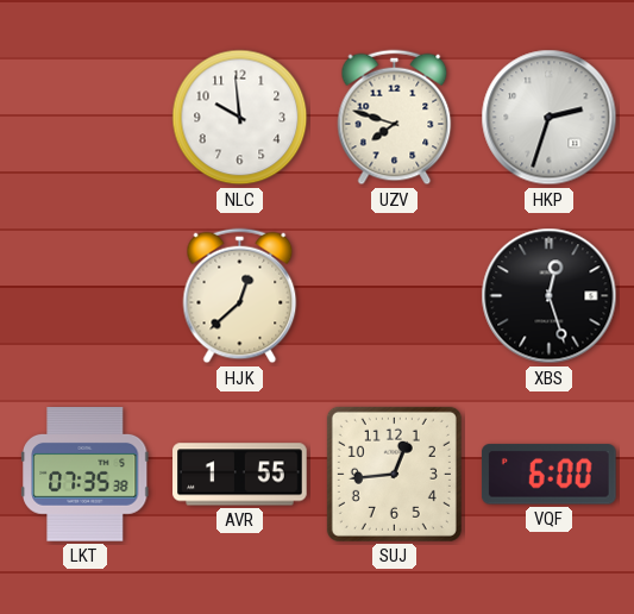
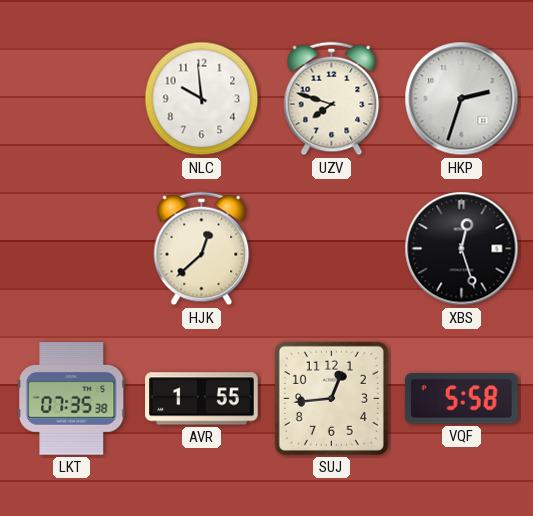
VQF: 6:00 -> 5:58
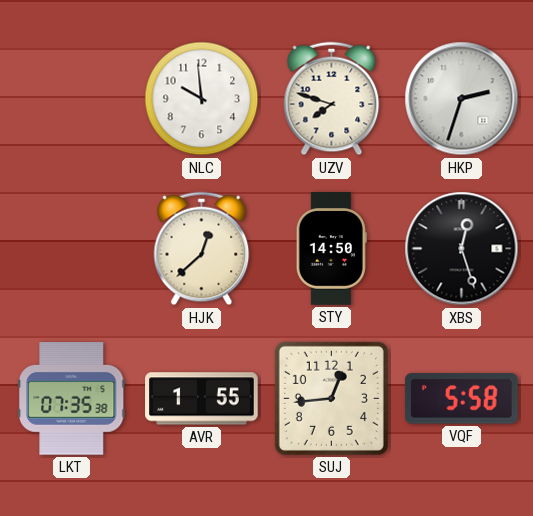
STY: none -> 14:50
